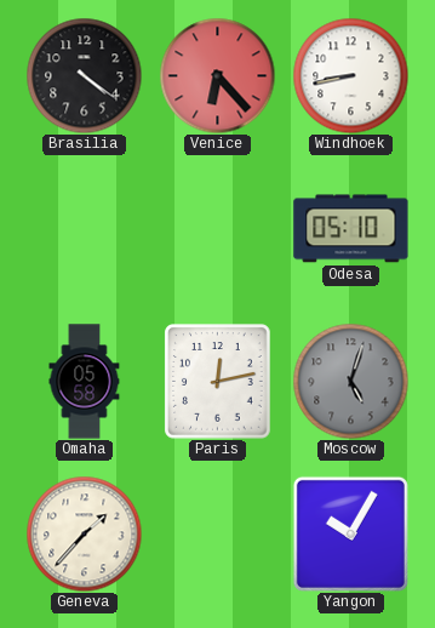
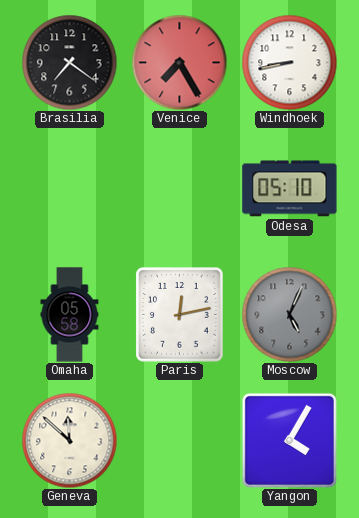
Brasilia: 4:21 -> 7:21
Venice: 6:23 -> 7:25
Moscow: 5:03 -> 5:04
Geneva: 1:37 -> 11:52
Yangon: 10:05 -> 4:05
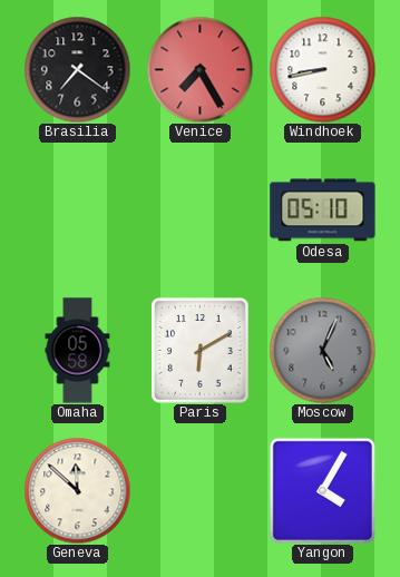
Paris: 12:13 -> 6:10
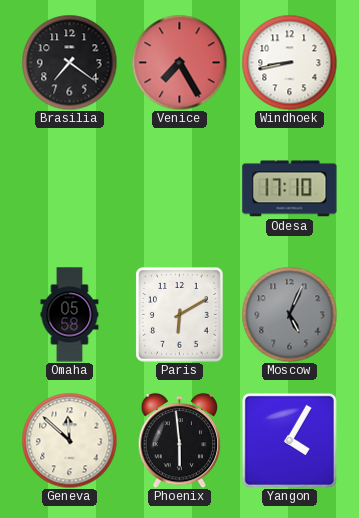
Odesa: 05:10 -> 17:10
Phoenix: none -> 5:59
